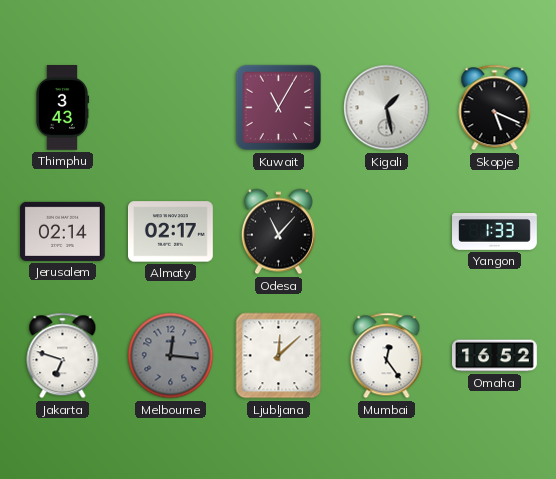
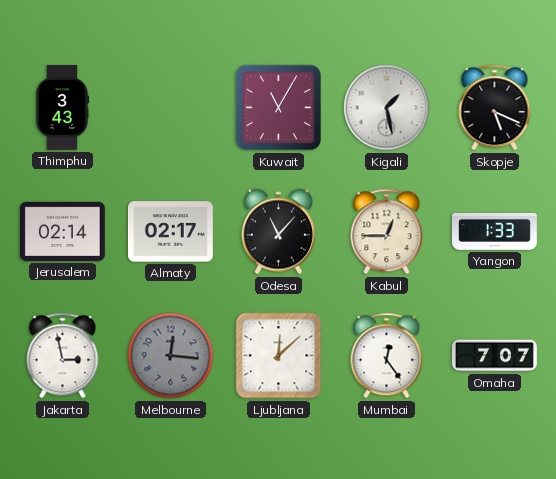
Kabul: none -> 12:45
Jakarta: 6:48 -> 2:58
Omaha: 16:52 -> 7:07
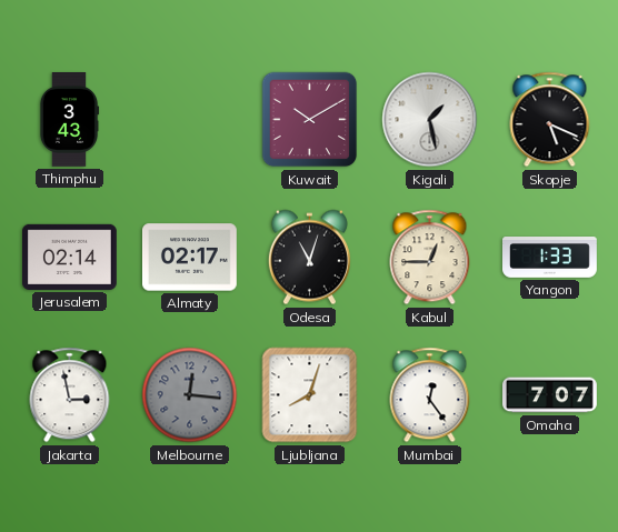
Kuwait: 11:05 -> 10:10
Odesa: 11:07 -> 11:03
Ljubljana: 12:08 -> 8:03
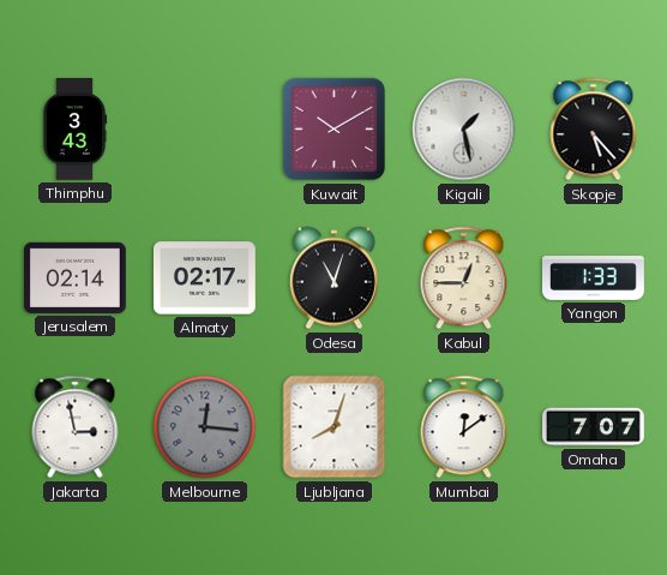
Skopje: 5:19 -> 5:23
Mumbai: 12:24 -> 12:09
